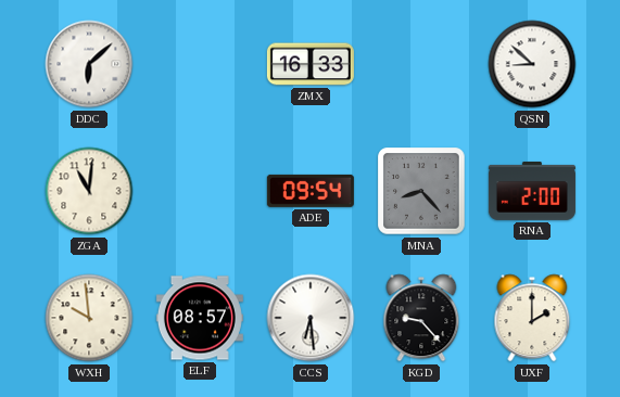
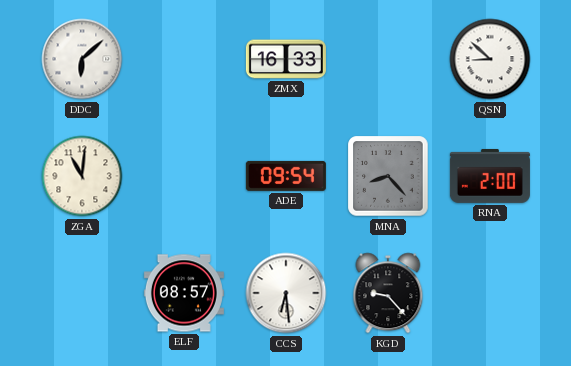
WXH: 9:59 -> none
UXF: 2:00 -> none
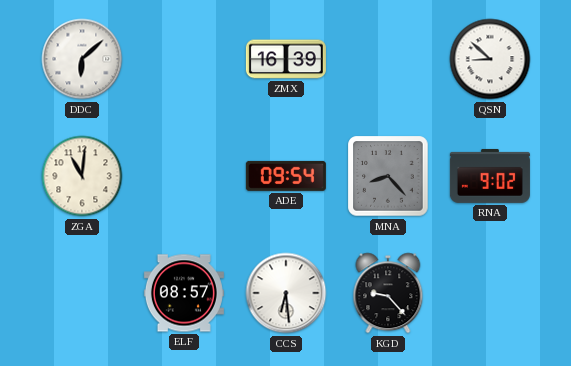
ZMX: 16:33 -> 16:39
RNA: 2:00 -> 9:02
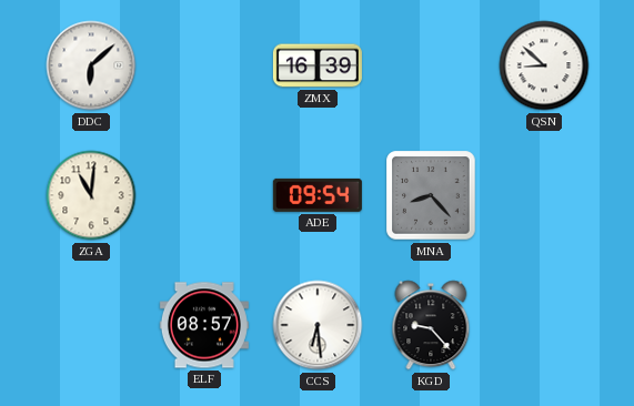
RNA: 9:02 -> none
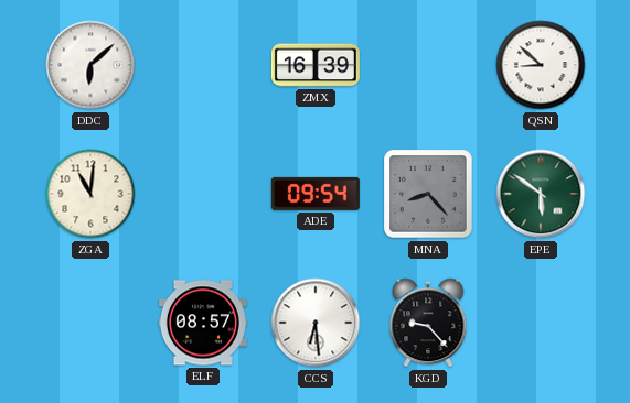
EPE: none -> 5:51
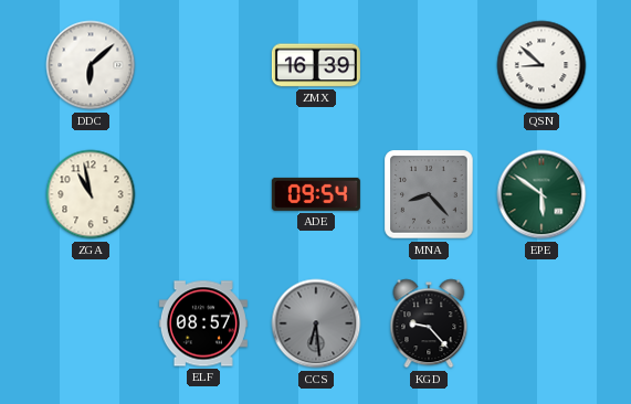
ZGA: 11:01 -> 10:58
CCS dial: white -> grey
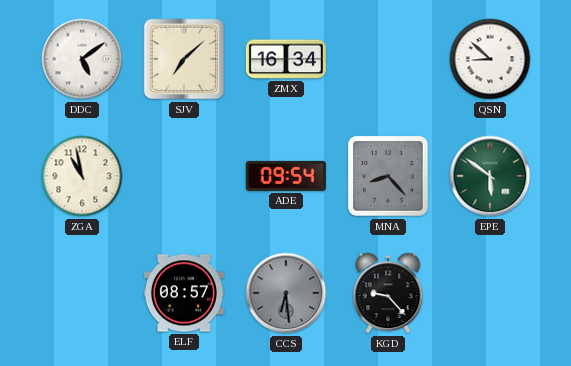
DDC: 6:08 -> 5:09
SJV: none -> 7:08
ZMX: 16:39 -> 16:34
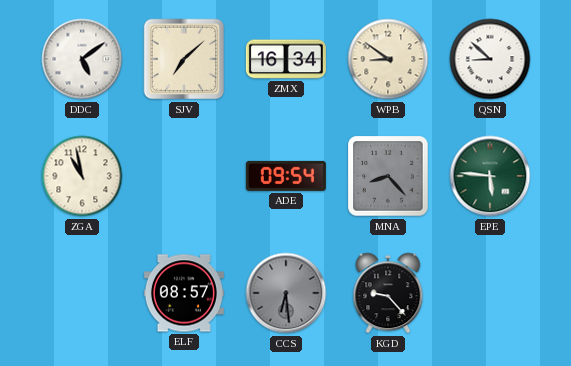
WPB: none -> 8:51
EPE: 5:51 -> 5:46
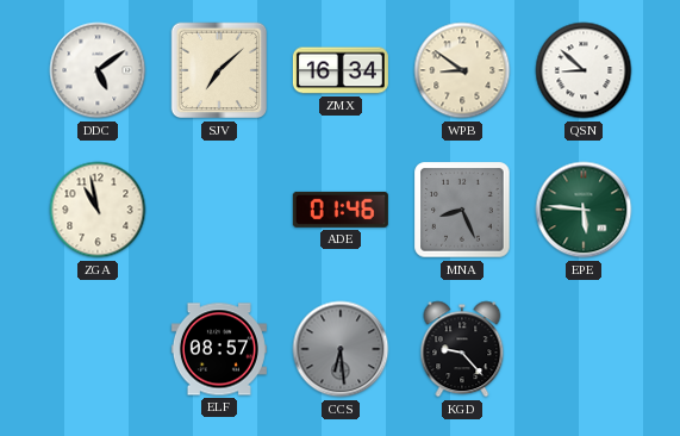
ADE: 09:54 -> 01:46
MNA: 8:23 -> 8:26
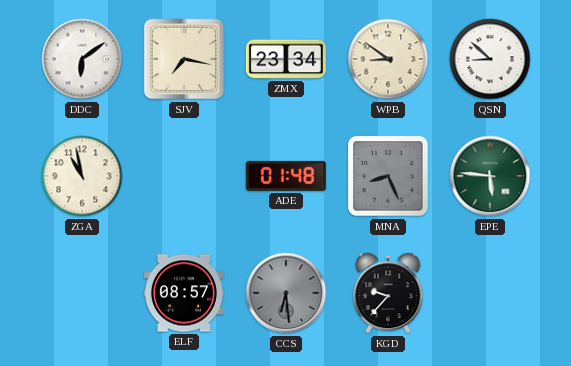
DDC: 5:09 -> 6:09
SJV: 7:08 -> 7:17
ZMX: 16:34 -> 23:34
ADE: 01:46 -> 01:48
KGD: 9:23 -> 9:37
